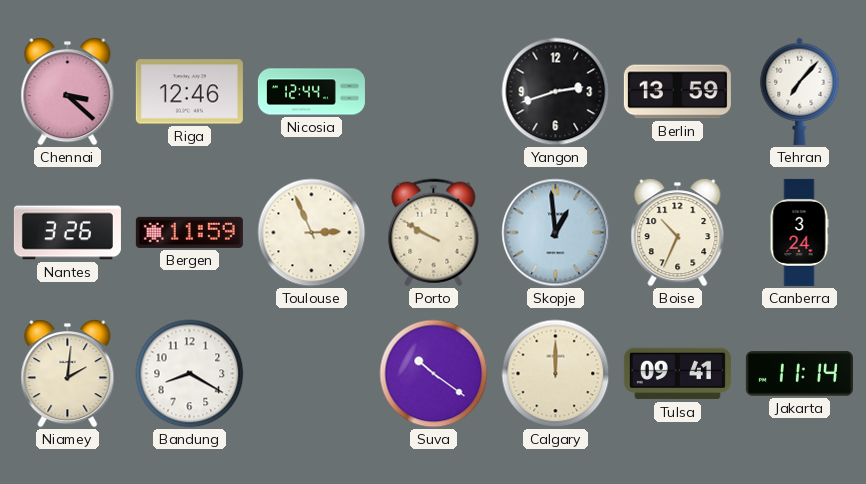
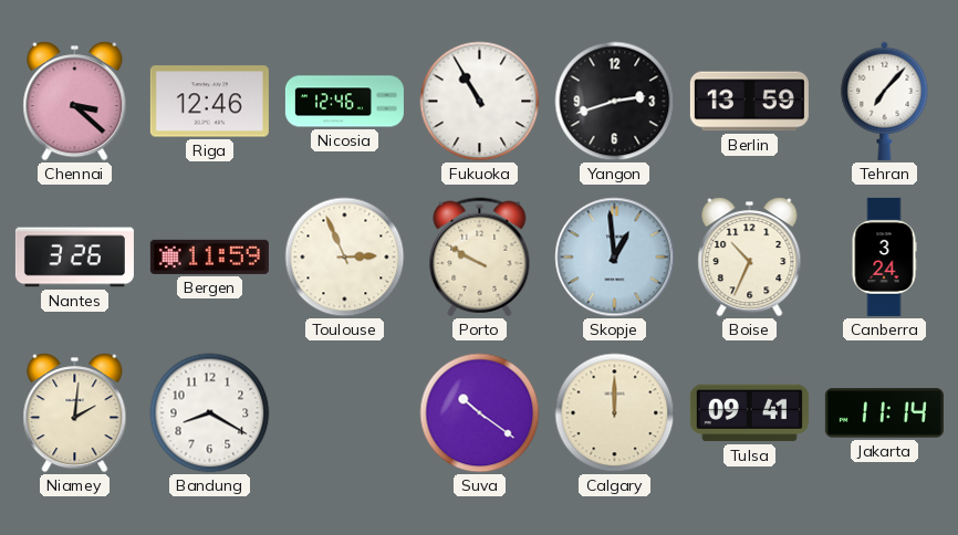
Nicosia: 12:44 -> 12:46
Fukuoka: none -> 10:55
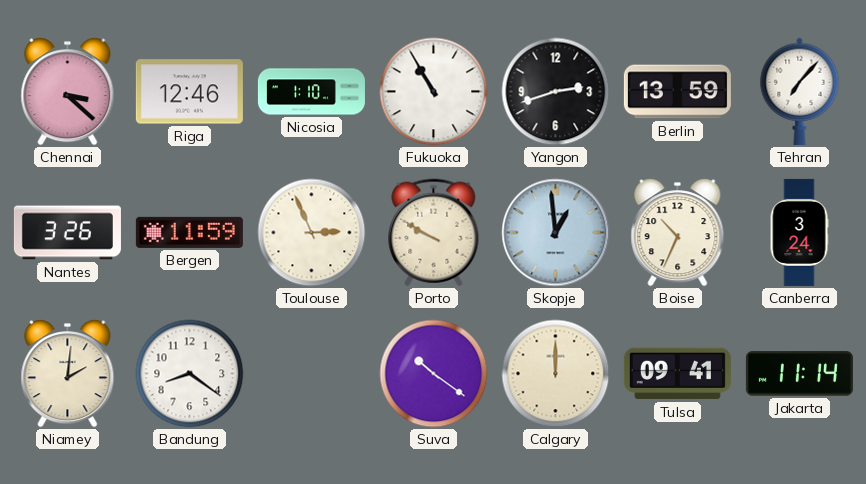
Nicosia: 12:46 -> 1:10
Bandung: 8:20 -> 8:21
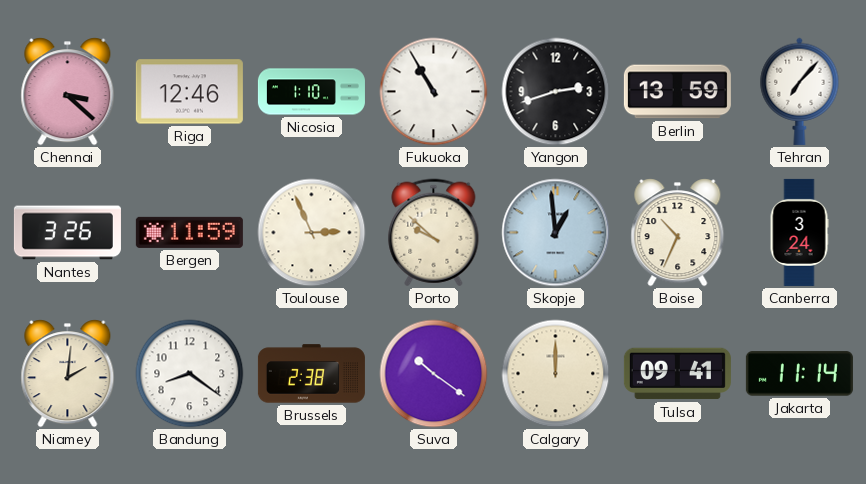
Porto: 9:50 -> 9:52
Brussels: none -> 2:38
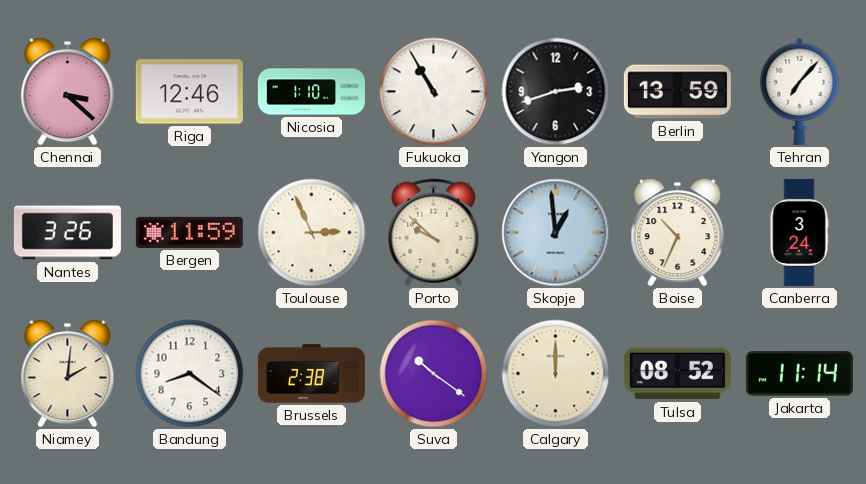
Tulsa: 09:41 -> 08:52
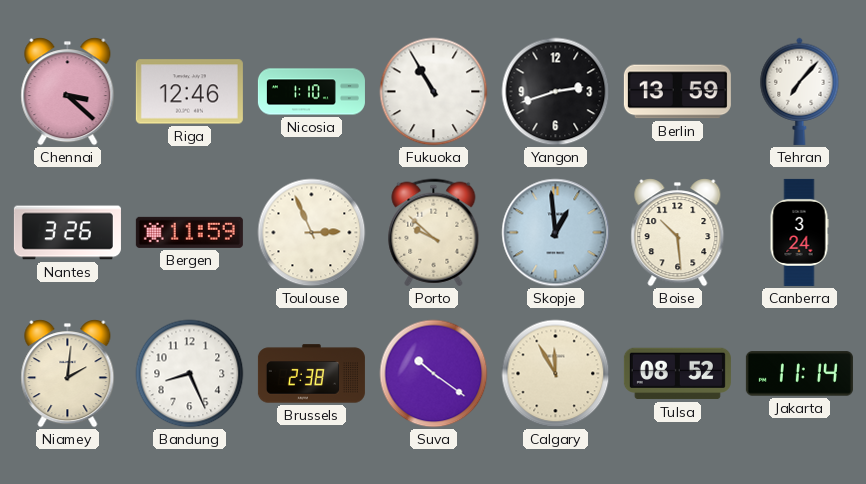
Boise: 10:34 -> 10:29
Bandung: 8:21 -> 8:26
Calgary: 12:00 -> 11:55
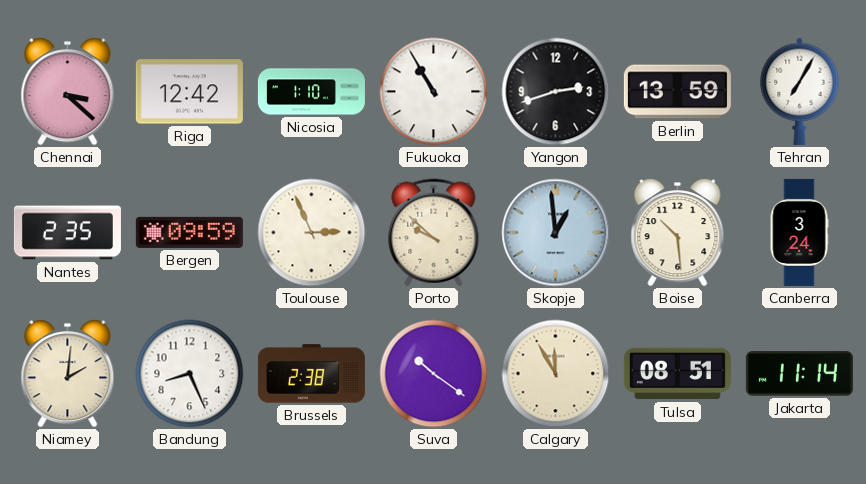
Riga: 12:46 -> 12:42
Tehran: 7:07 -> 7:05
Nantes: 3:26 -> 2:35
Bergen: 11:59 -> 09:59
Tulsa: 08:52 -> 08:51
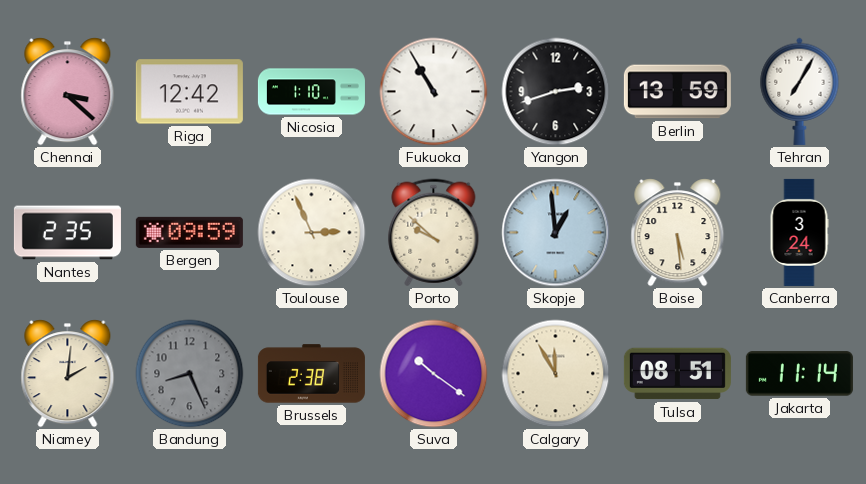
Boise: 10:29 -> 5:29
Bandung dial: white -> grey
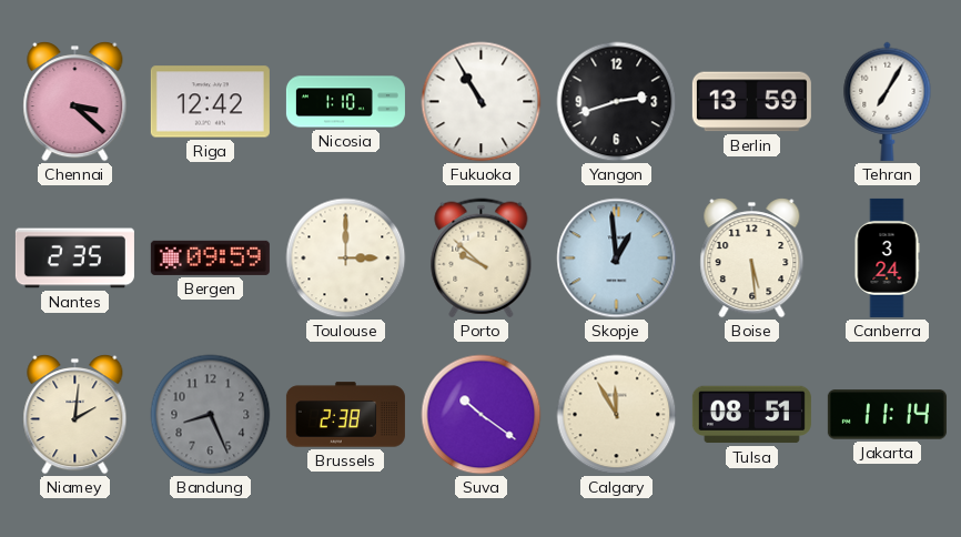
Toulouse: 2:56 -> 3:00
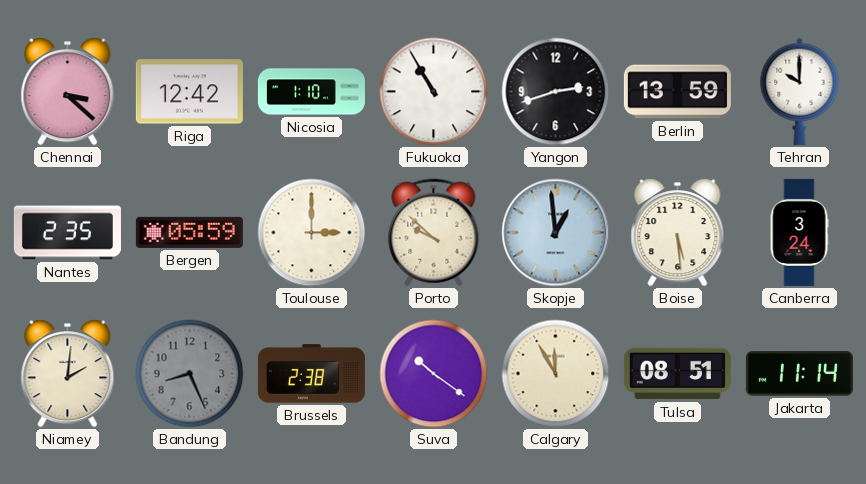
Tehran: 7:05 -> 10:00
Bergen: 09:59 -> 05:59
